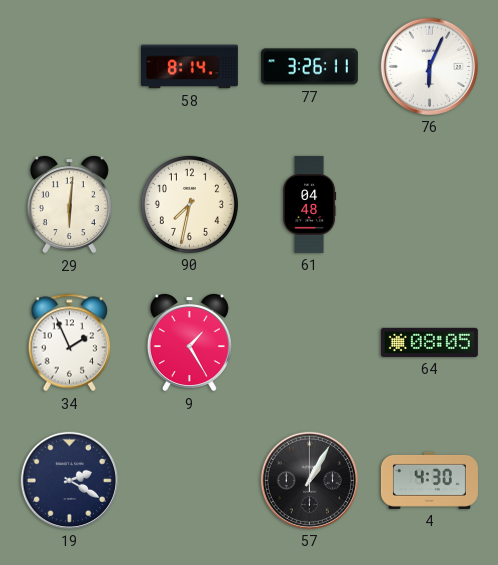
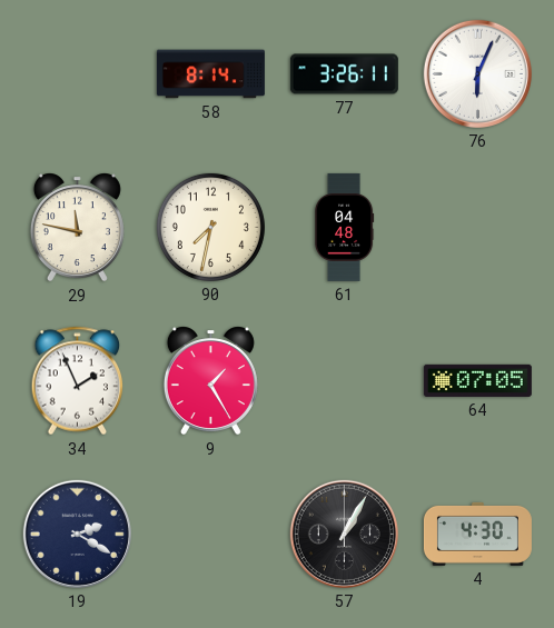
29: 6:01 -> 11:47
64: 08:05 -> 07:05
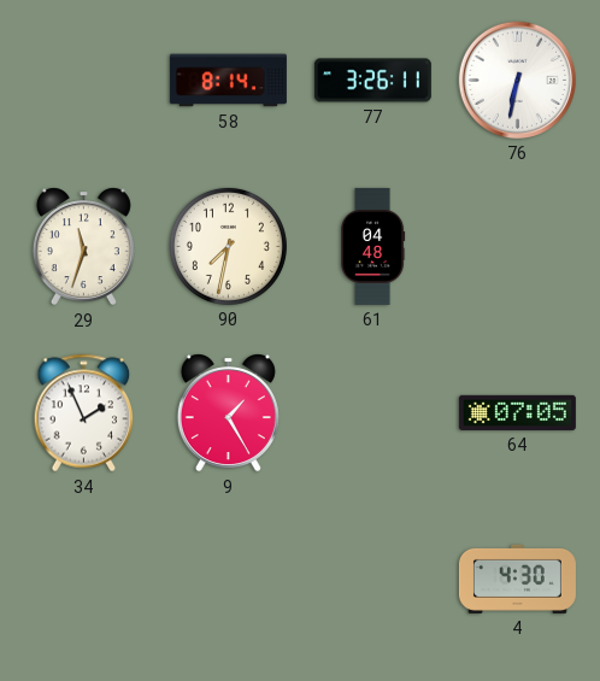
76: 6:04 -> 6:32
29: 11:47 -> 11:33
19: 2:20 -> none
57: 1:05 -> none
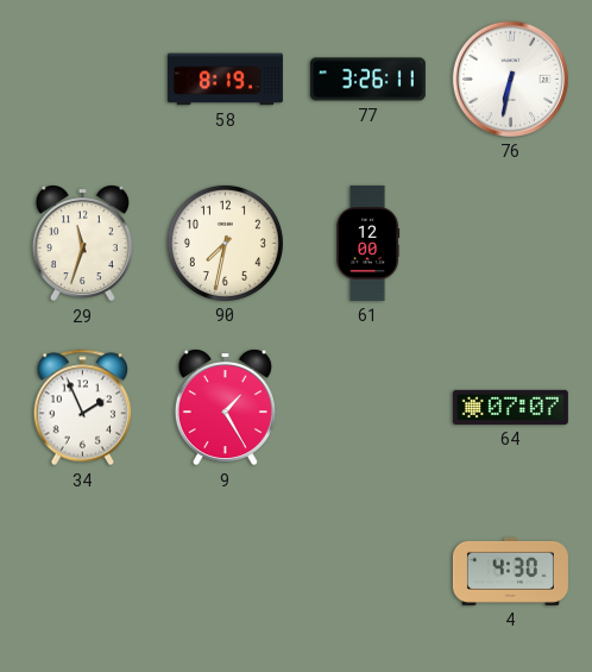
58: 8:14 -> 8:19
61: 04:48 -> 12:00
64: 07:05 -> 07:07
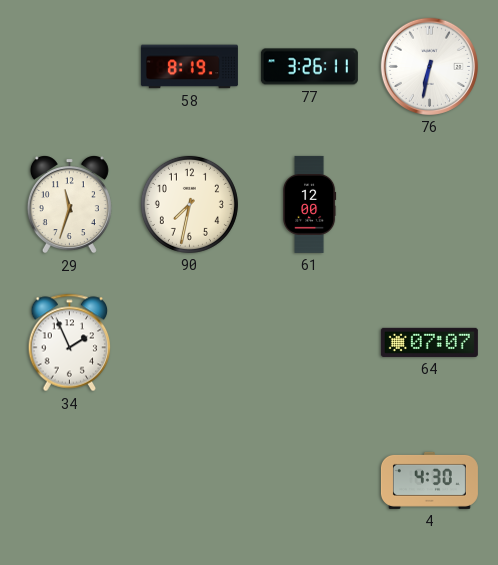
9: 1:25 -> none
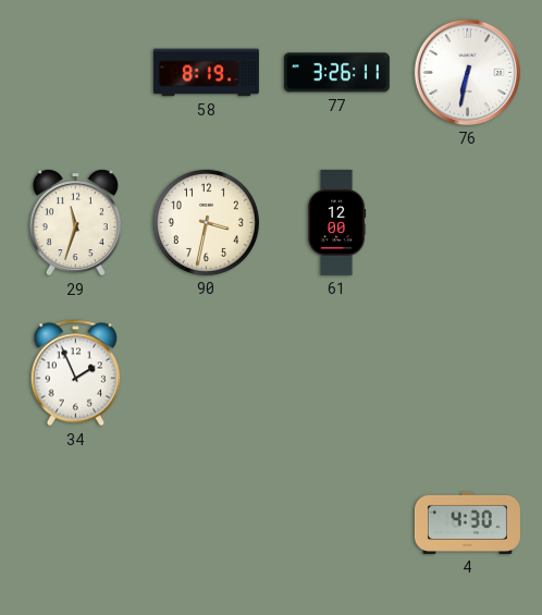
90: 7:32 -> 3:32
64: 07:07 -> none
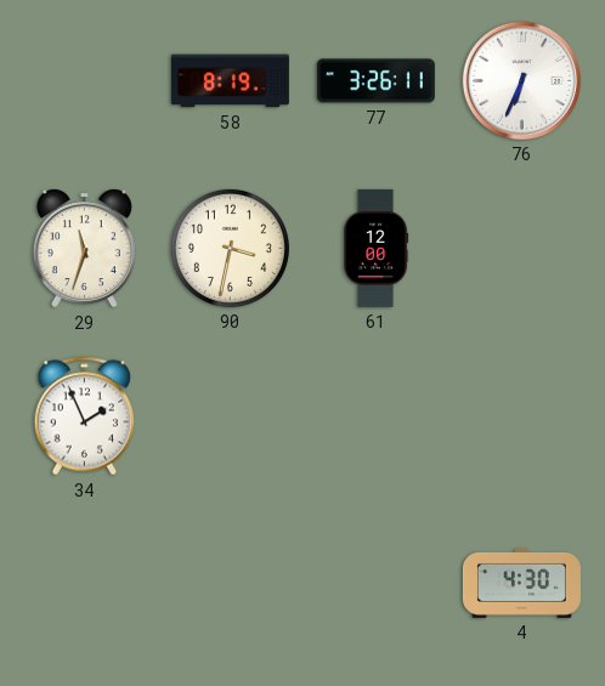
76: 6:32 -> 6:34
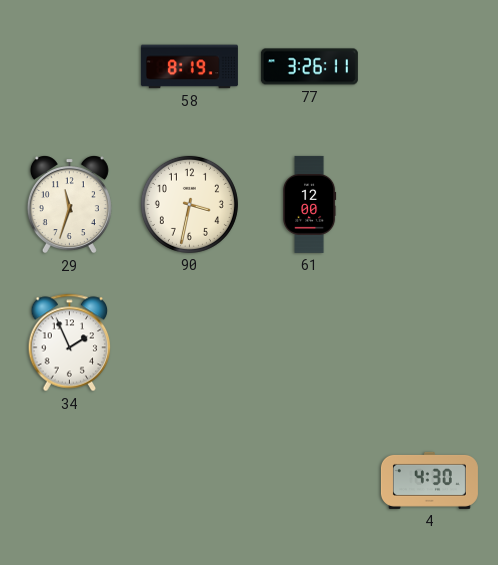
76: 6:34 -> none
